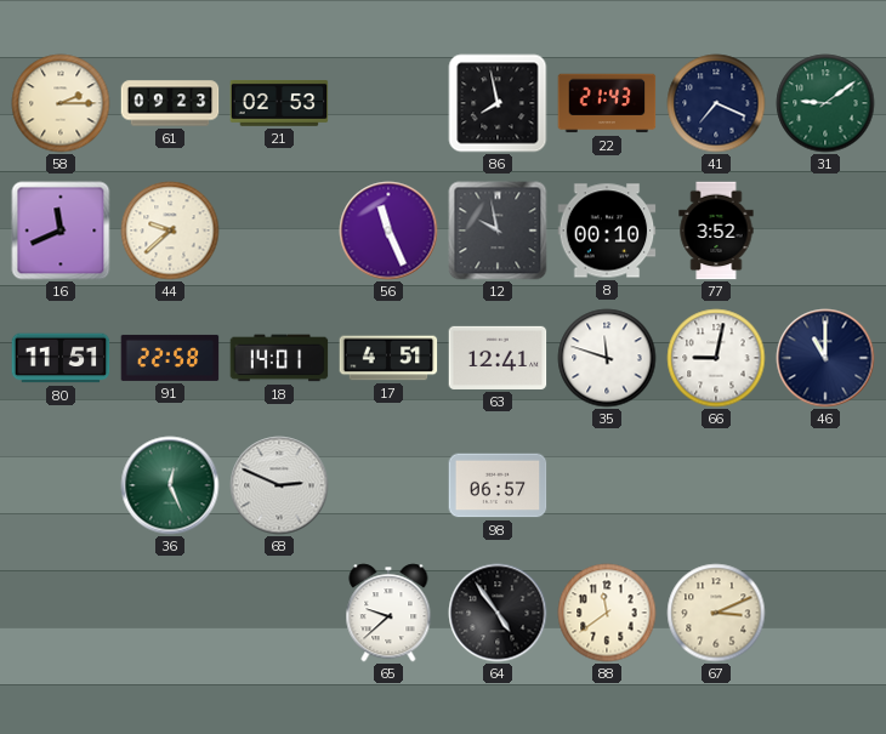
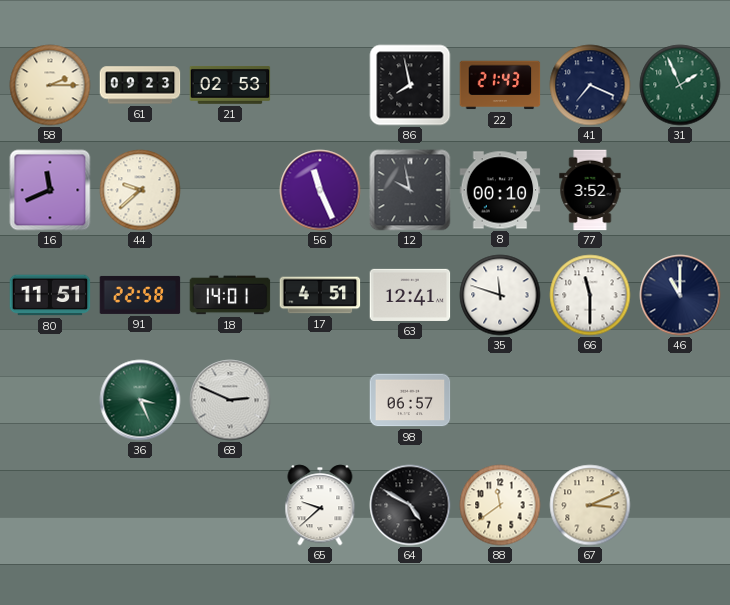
31: 9:09 -> 1:56
66: 9:02 -> 11:30
36: 12:26 -> 3:26
64: 4:54 -> 4:50
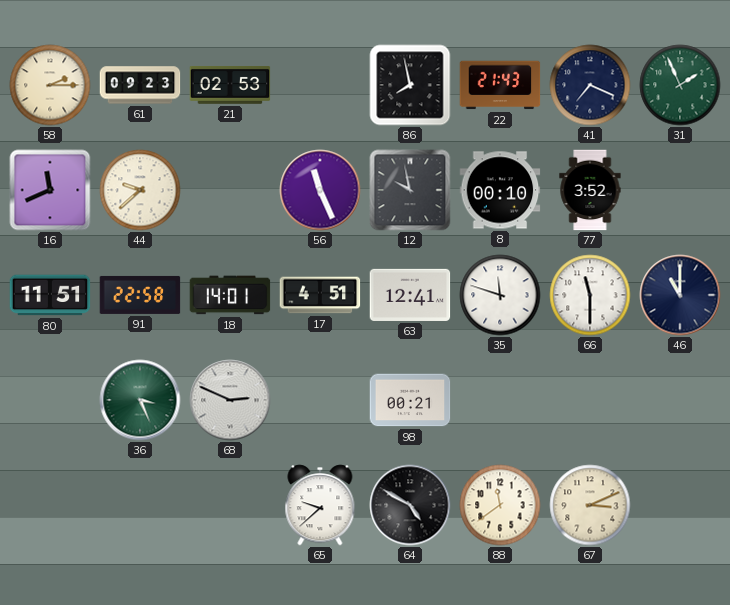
98: 06:57 -> 00:21
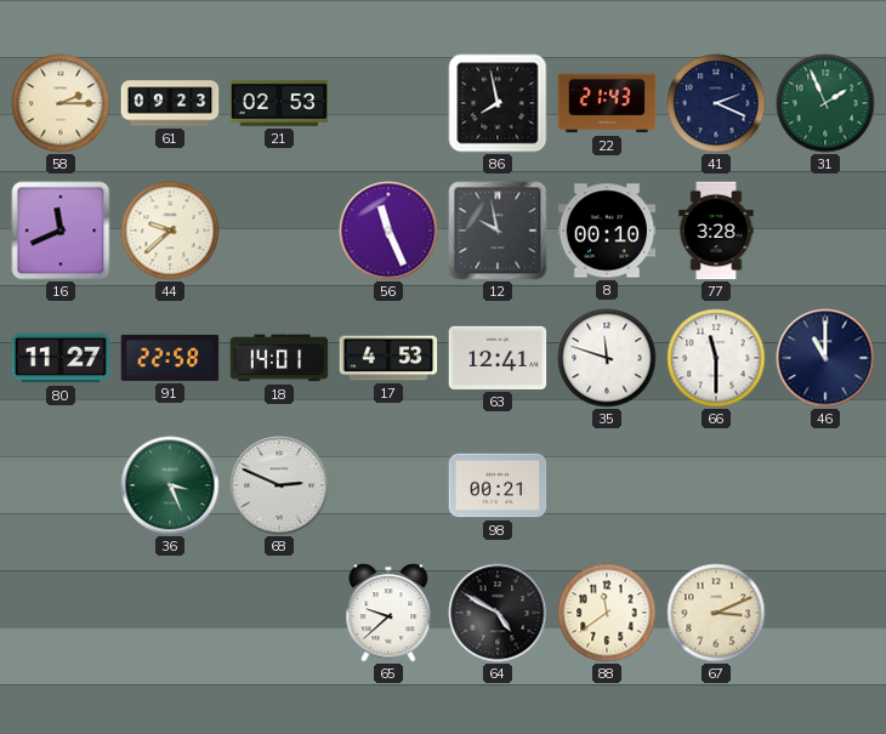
41: 7:19 -> 2:19
77: 3:52 -> 3:28
80: 11:51 -> 11:27
17: 4:51 -> 4:53
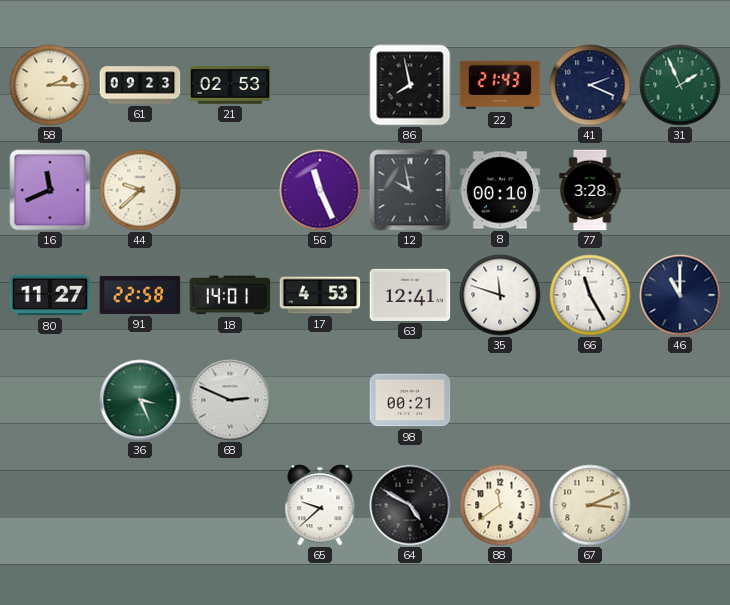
66: 11:30 -> 11:25
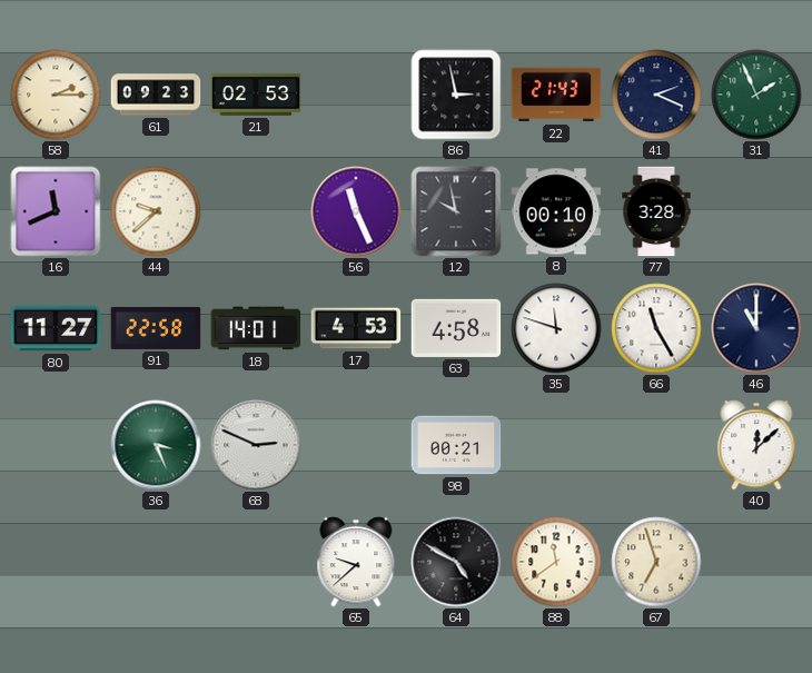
86: 7:58 -> 2:58
63: 12:41 -> 4:58
40: none -> 12:08
67: 3:11 -> 6:57
